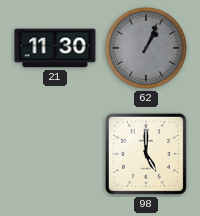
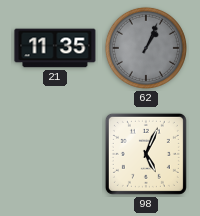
21: 11:30 -> 11:35
98: 5:00 -> 5:04
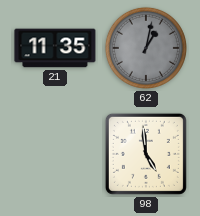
62: 1:04 -> 1:02
98: 5:04 -> 4:59
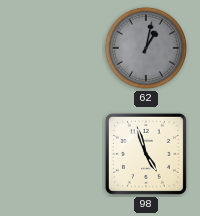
21: 11:35 -> none
98: 4:59 -> 4:57
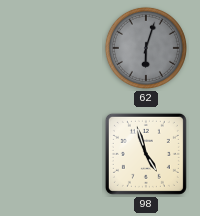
62: 1:02 -> 6:03
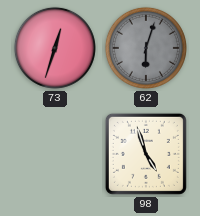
73: none -> 12:33
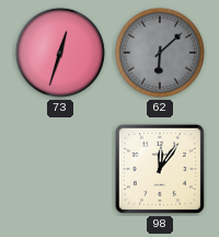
62: 6:03 -> 6:08
98: 4:57 -> 12:06
